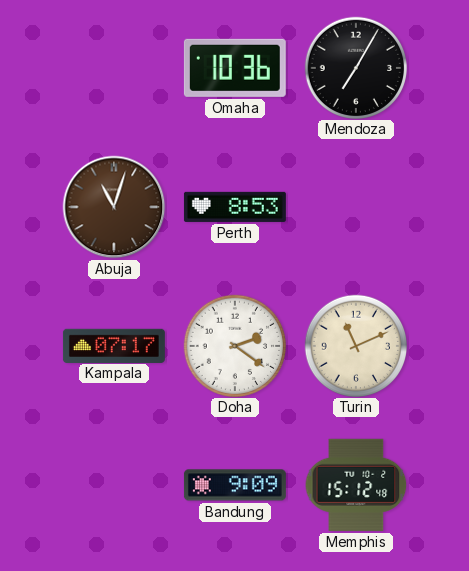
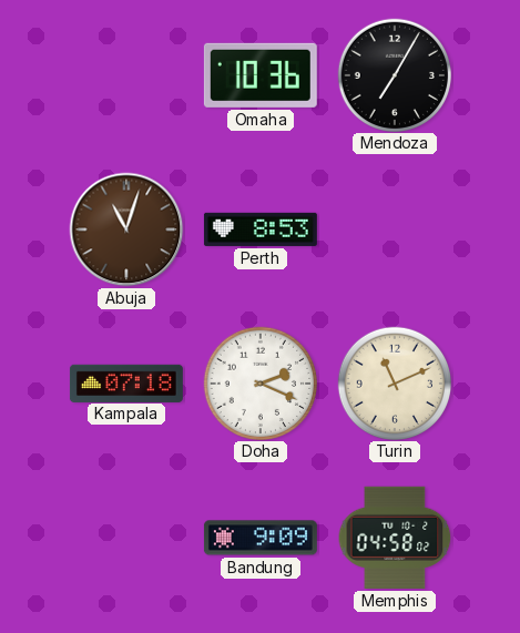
Kampala: 07:17 -> 07:18
Doha: 2:21 -> 2:19
Memphis: 15:12 -> 04:58
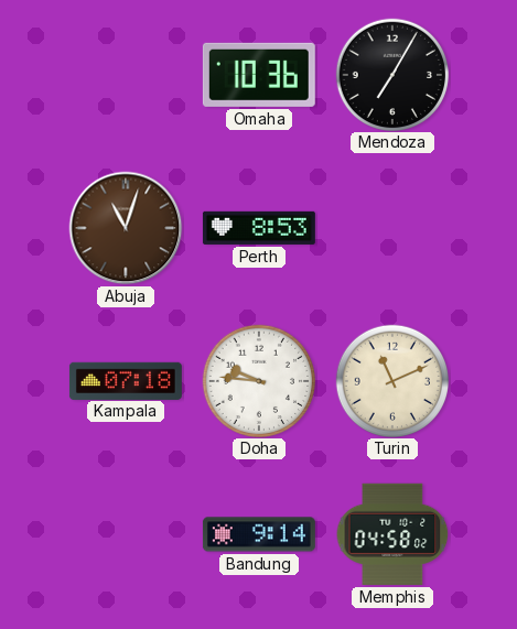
Doha: 2:19 -> 9:46
Bandung: 9:09 -> 9:14
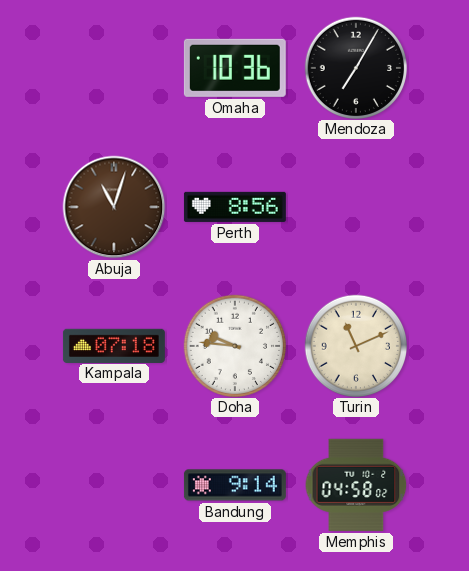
Perth: 8:53 -> 8:56
